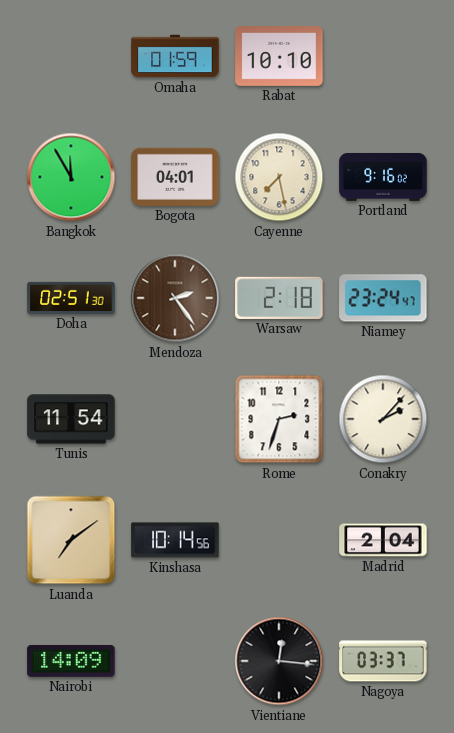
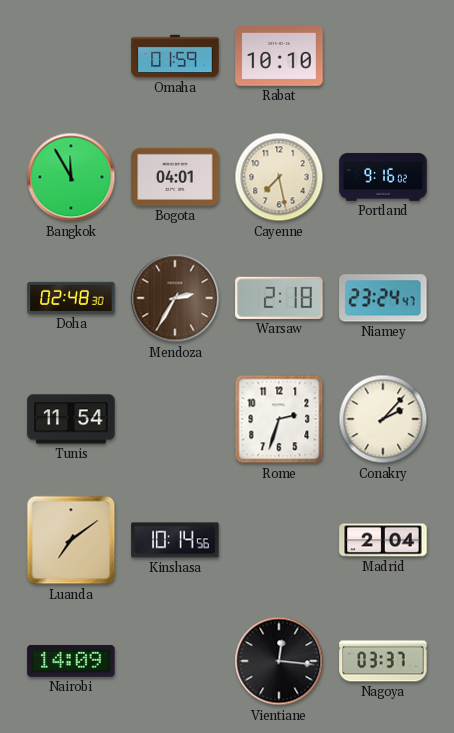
Doha: 02:51 -> 02:48
Mendoza: 2:24 -> 2:35
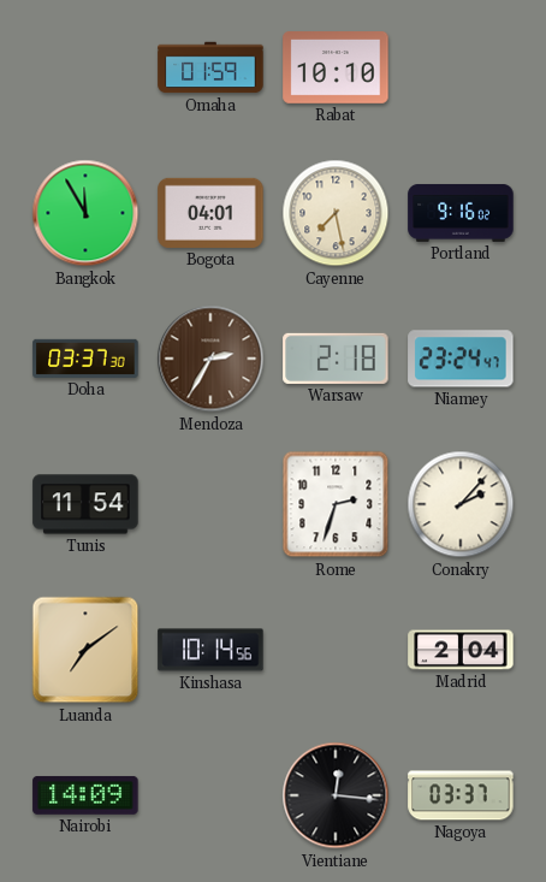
Doha: 02:48 -> 03:37
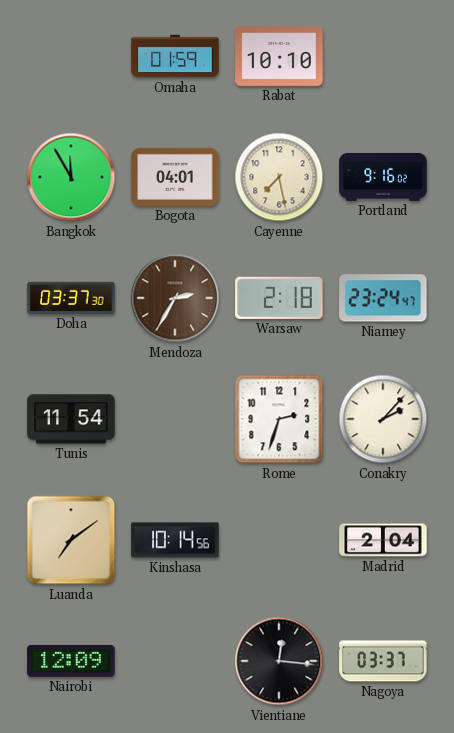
Nairobi: 14:09 -> 12:09
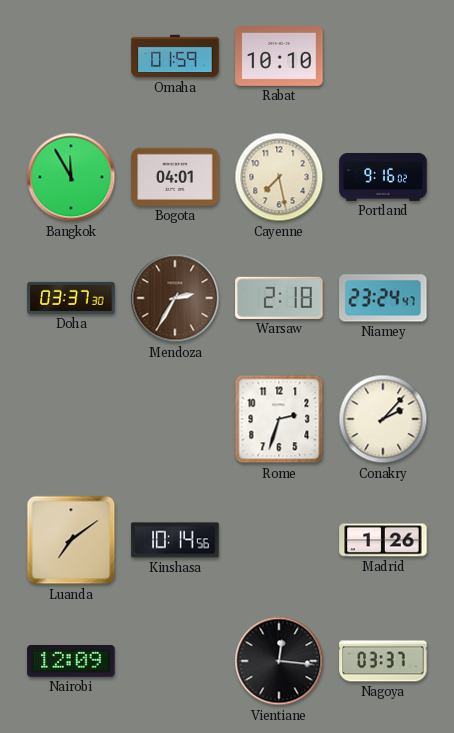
Tunis: 11:54 -> none
Madrid: 2:04 -> 1:26
